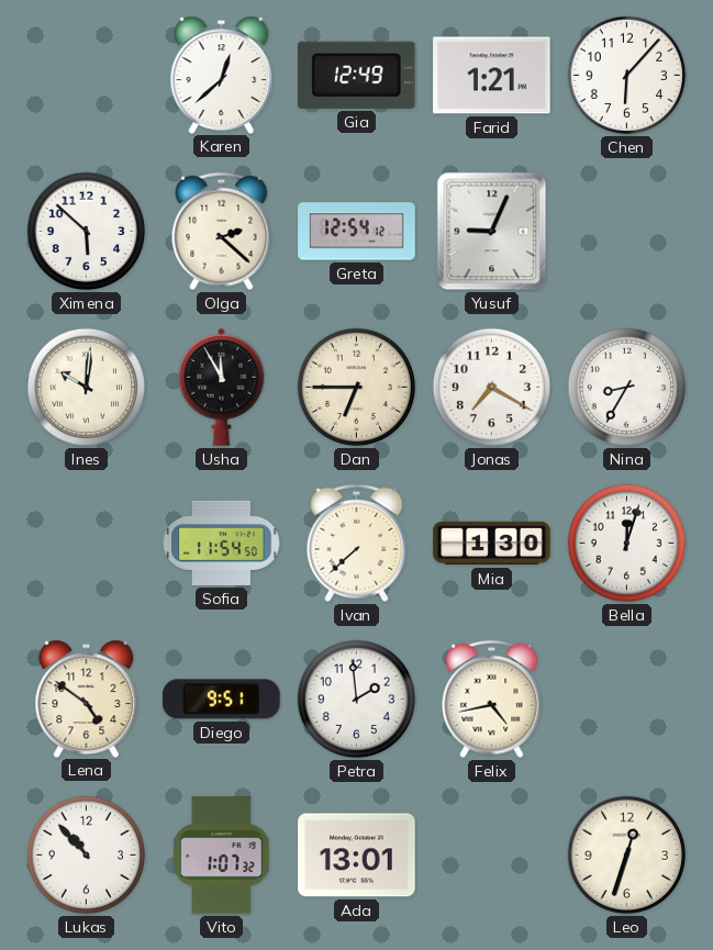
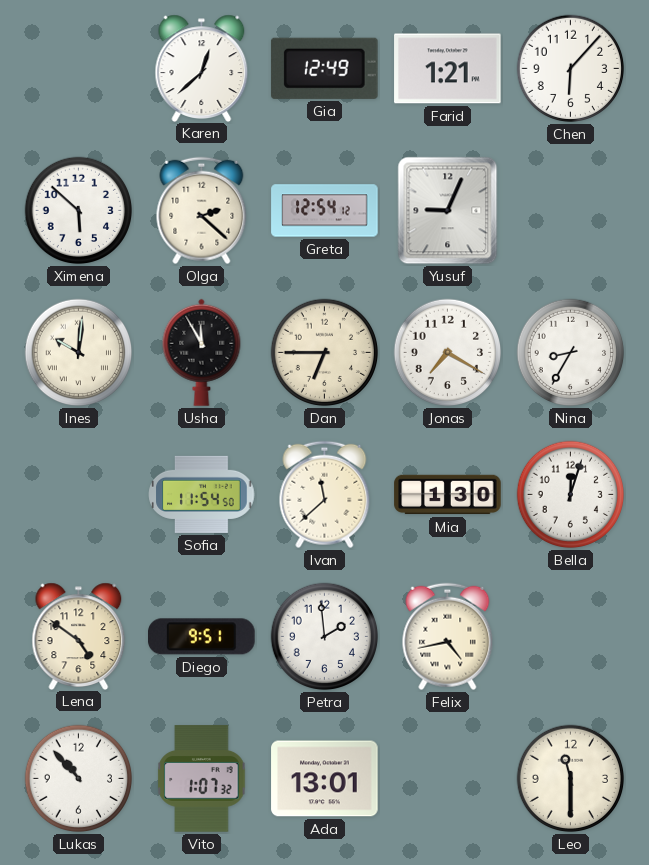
Ivan: 7:38 -> 11:38
Leo: 12:33 -> 11:30
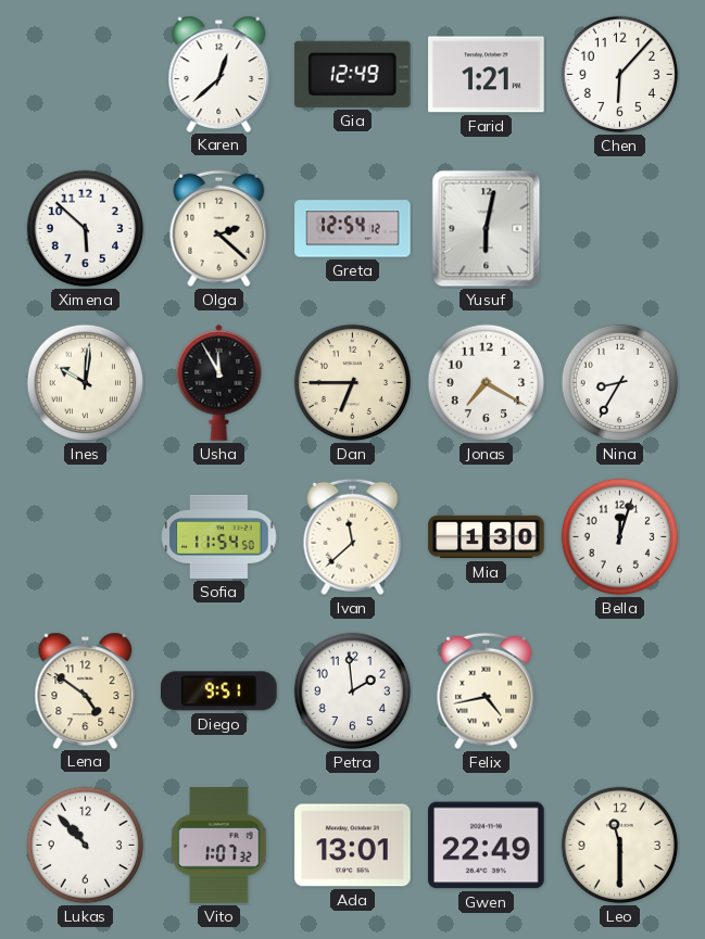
Yusuf: 9:04 -> 6:02
Gwen: none -> 22:49
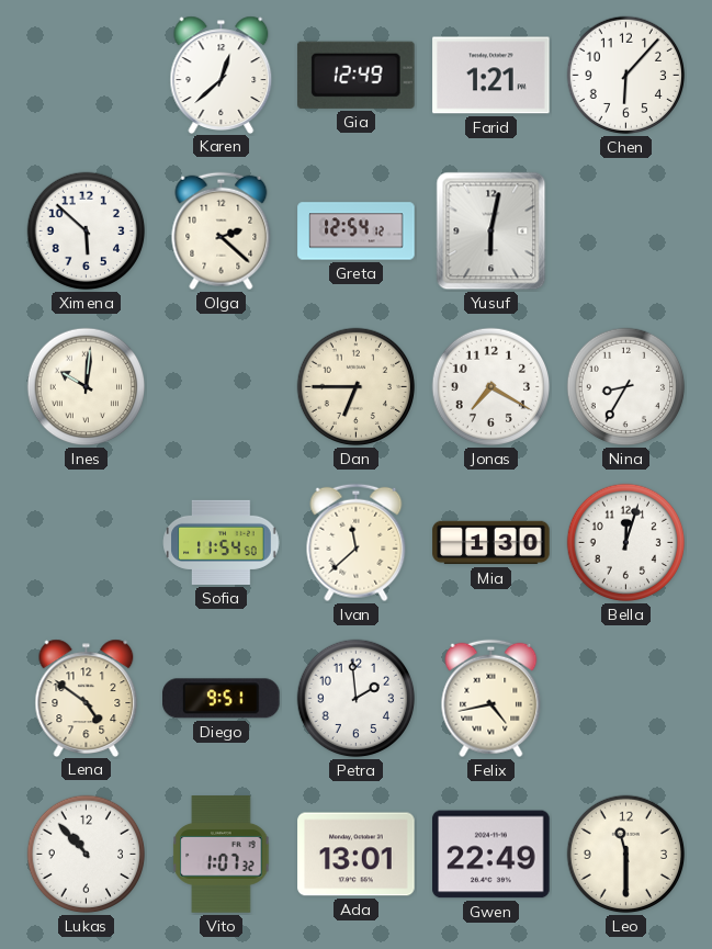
Usha: 11:55 -> none
